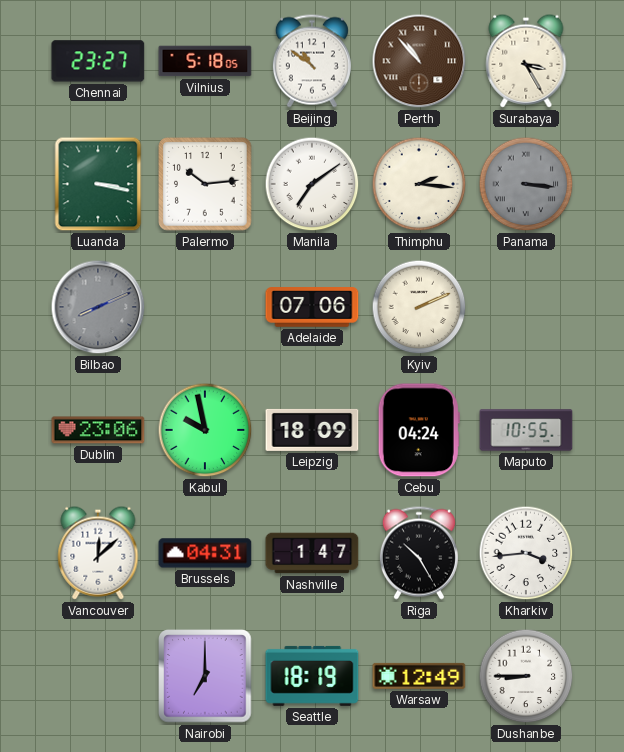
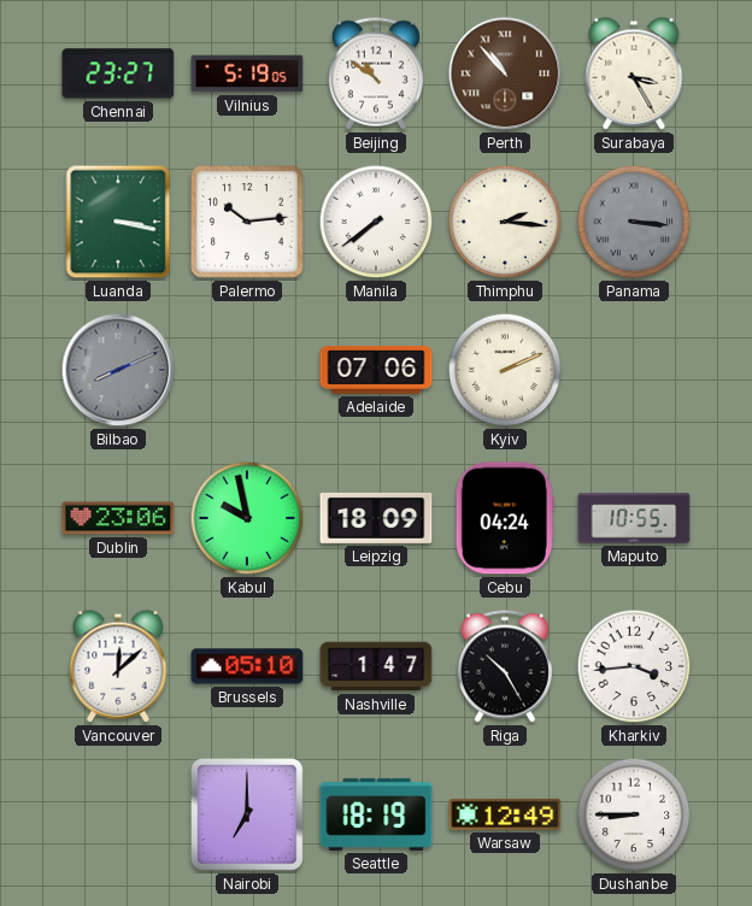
Vilnius: 5:18 -> 5:19
Manila: 7:09 -> 7:39
Brussels: 04:31 -> 05:10
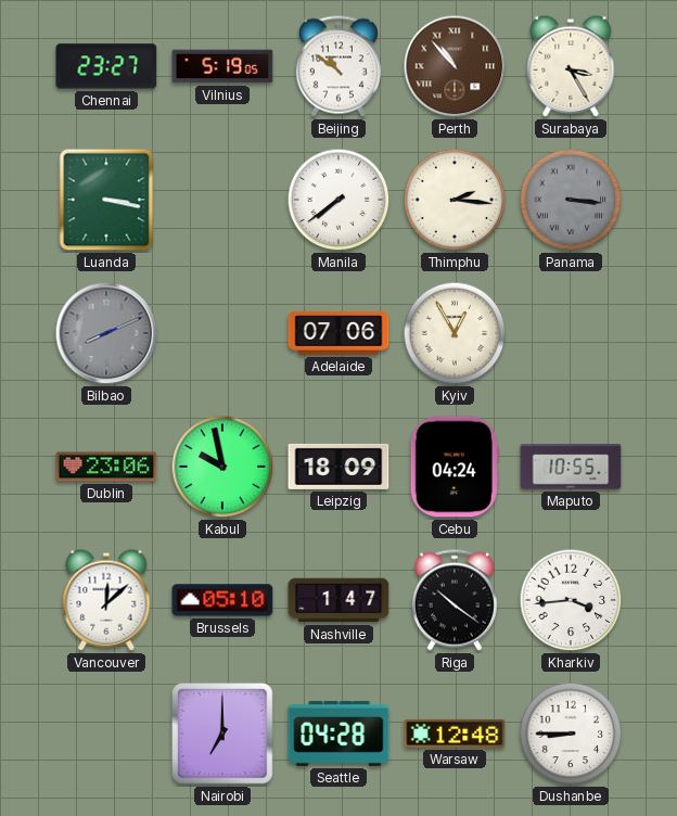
Palermo: 10:14 -> none
Kyiv: 2:11 -> 12:55
Riga: 10:25 -> 10:21
Seattle: 18:19 -> 04:28
Warsaw: 12:49 -> 12:48
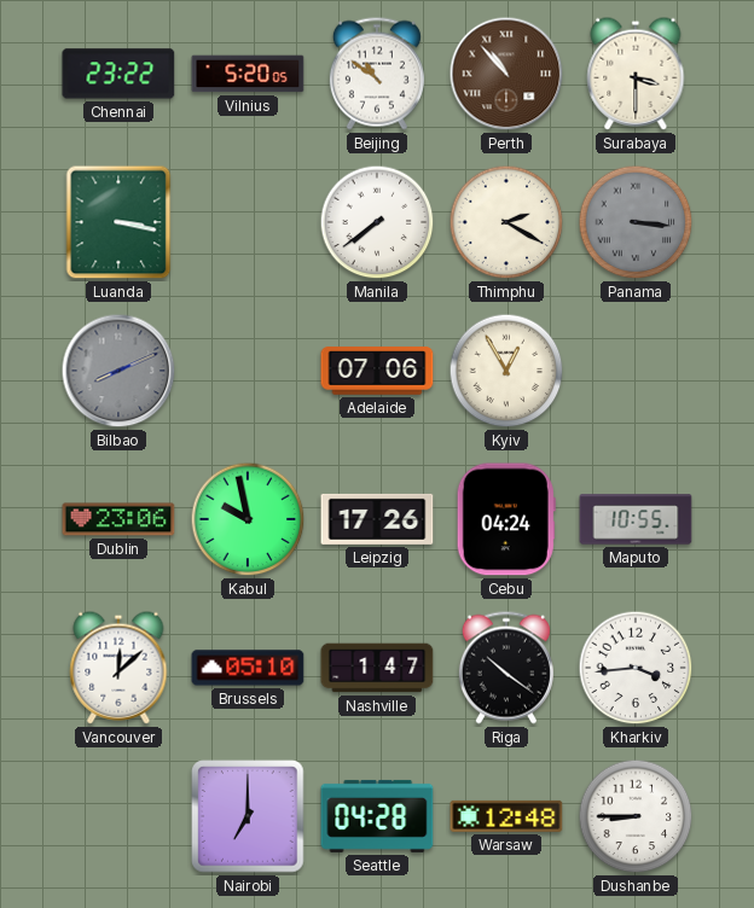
Chennai: 23:27 -> 23:22
Vilnius: 5:19 -> 5:20
Surabaya: 3:25 -> 3:30
Thimphu: 2:16 -> 2:20
Leipzig: 18:09 -> 17:26
